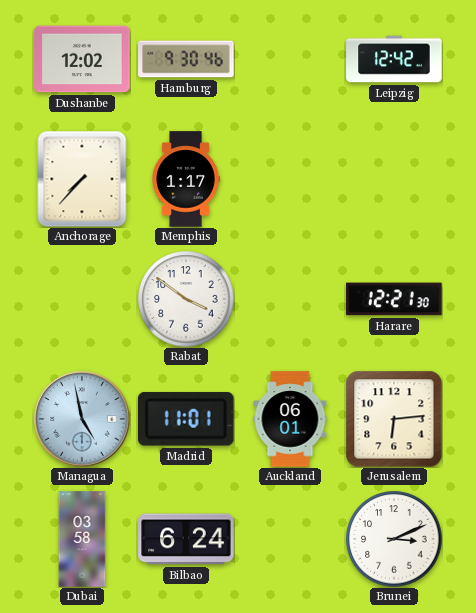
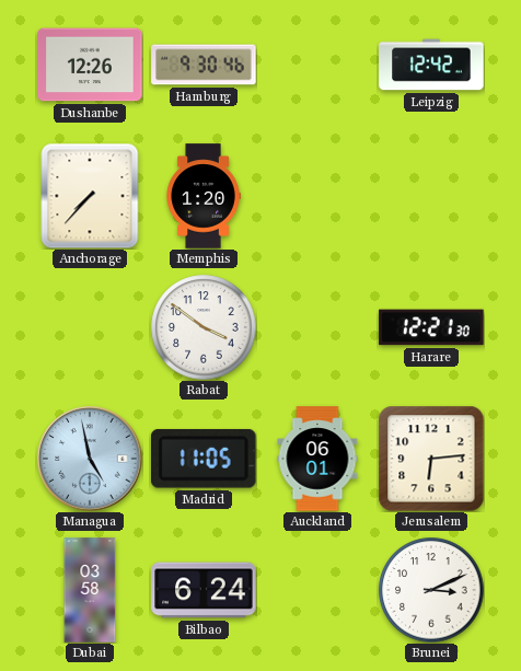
Dushanbe: 12:02 -> 12:26
Memphis: 1:17 -> 1:20
Madrid: 11:01 -> 11:05
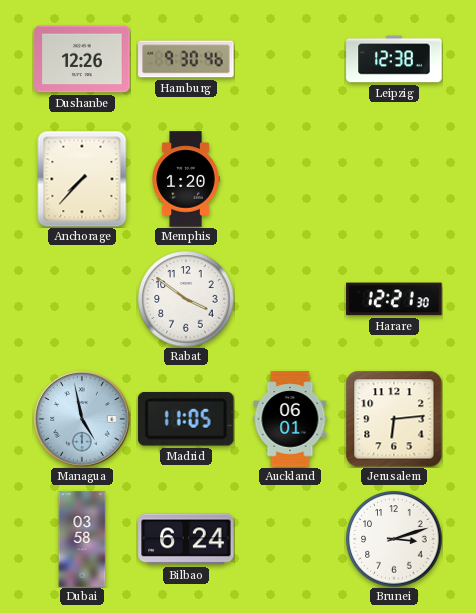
Leipzig: 12:42 -> 12:38
Brunei: 3:11 -> 3:12
